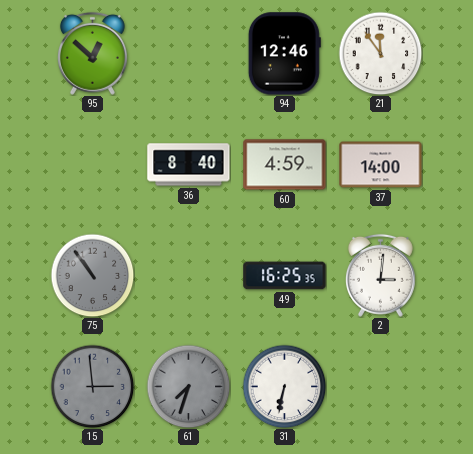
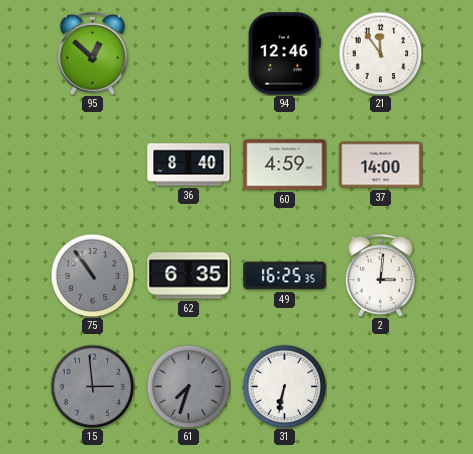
62: none -> 6:35
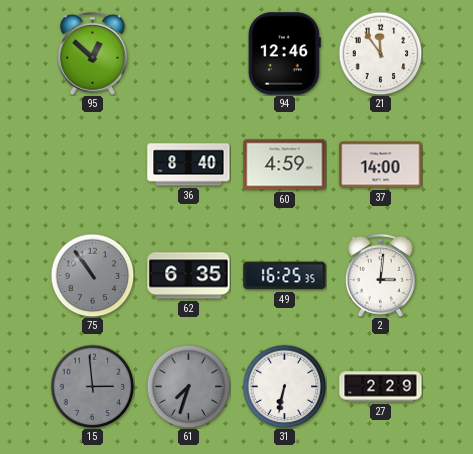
27: none -> 2:29
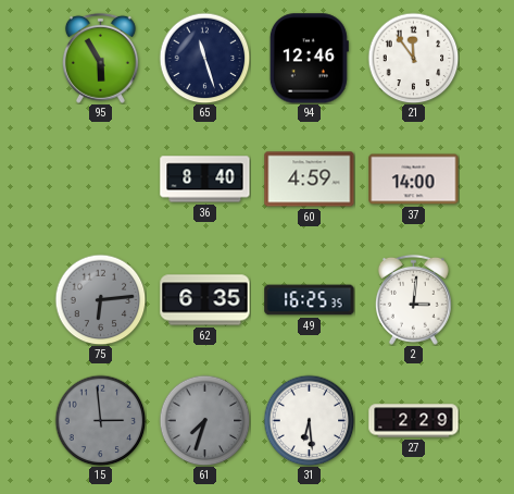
95: 12:52 -> 5:55
65: none -> 11:27
75: 10:54 -> 6:14
31: 6:32 -> 6:29
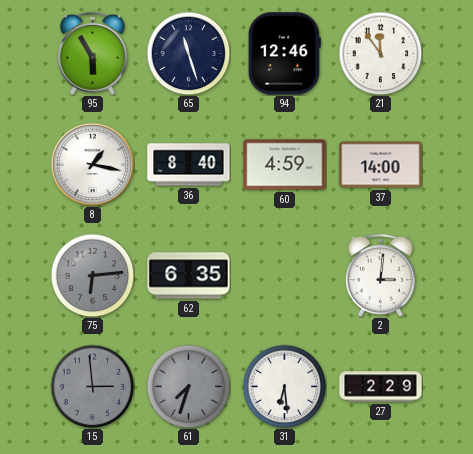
8: none -> 1:17
49: 16:25 -> none
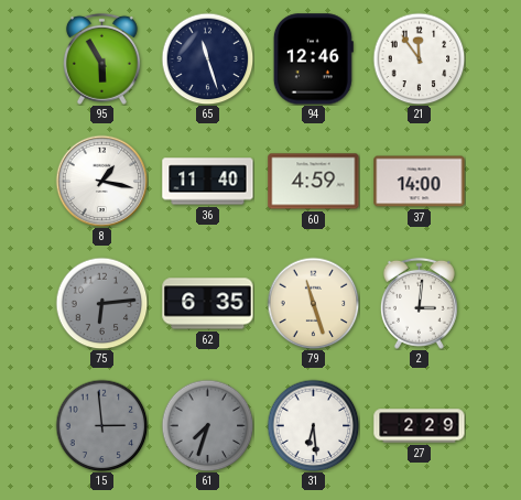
36: 8:40 -> 11:40
79: none -> 11:27
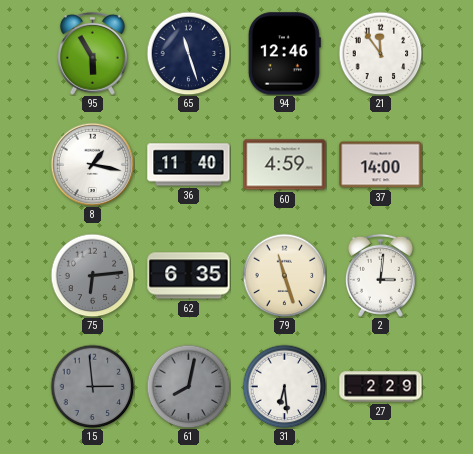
61: 7:33 -> 8:02
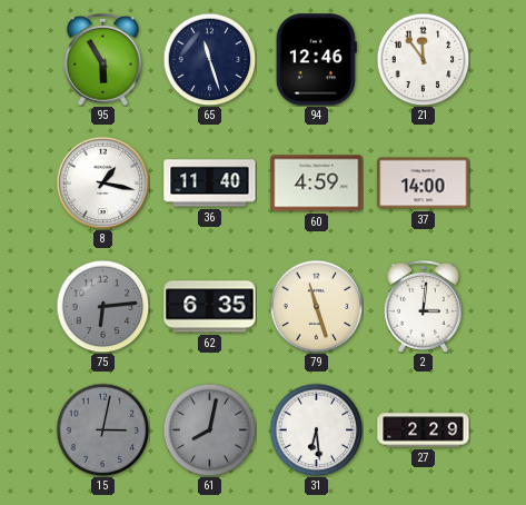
15: 2:59 -> 3:02
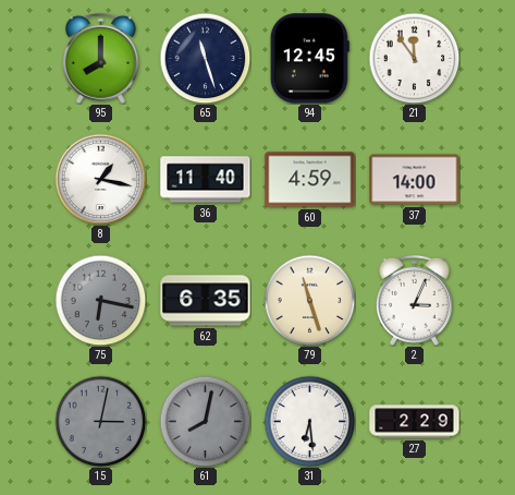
95: 5:55 -> 8:00
94: 12:46 -> 12:45
75: 6:14 -> 6:17
2: 3:01 -> 3:04
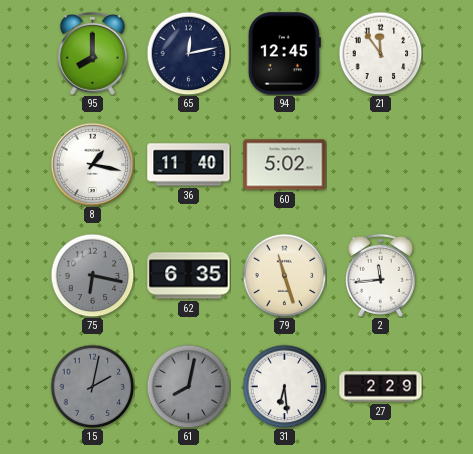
65: 11:27 -> 12:13
60: 4:59 -> 5:02
37: 14:00 -> none
2: 3:04 -> 11:44
15: 3:02 -> 2:02
